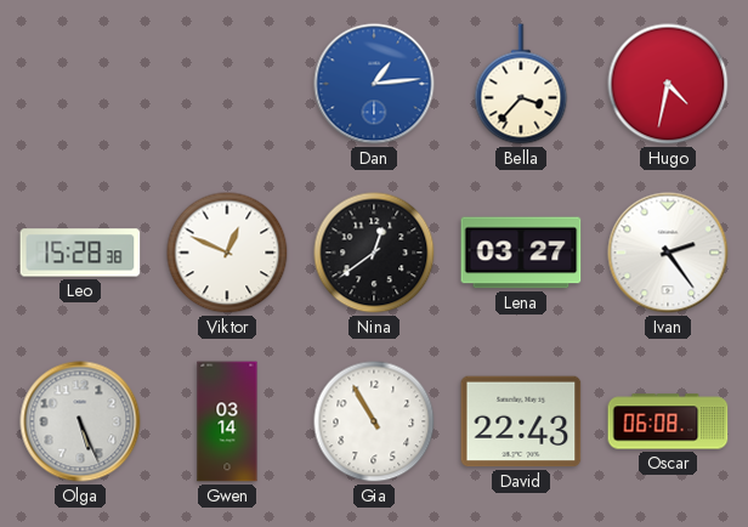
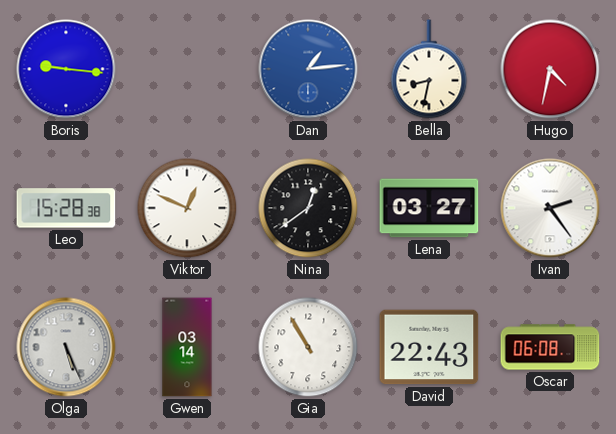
Boris: none -> 9:16
Bella: 3:37 -> 8:32
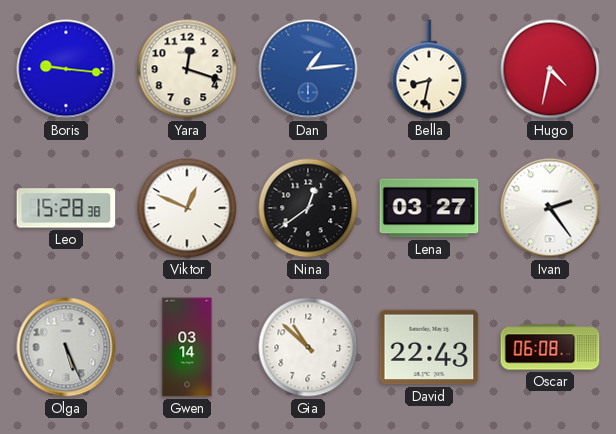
Yara: none -> 12:18
Gia: 10:55 -> 10:52
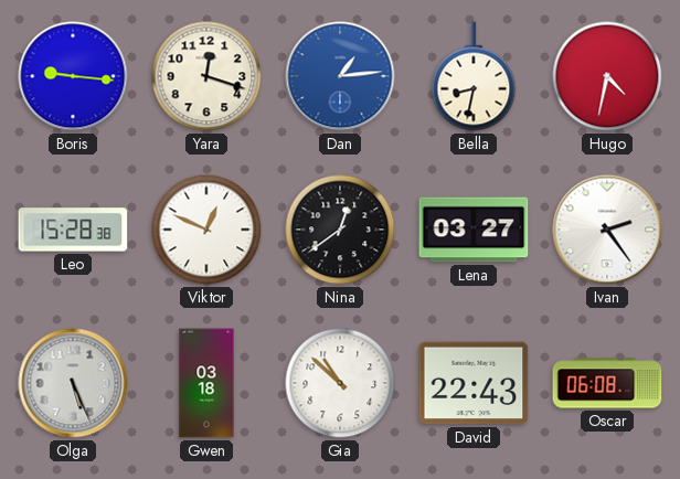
Gwen: 03:14 -> 03:18
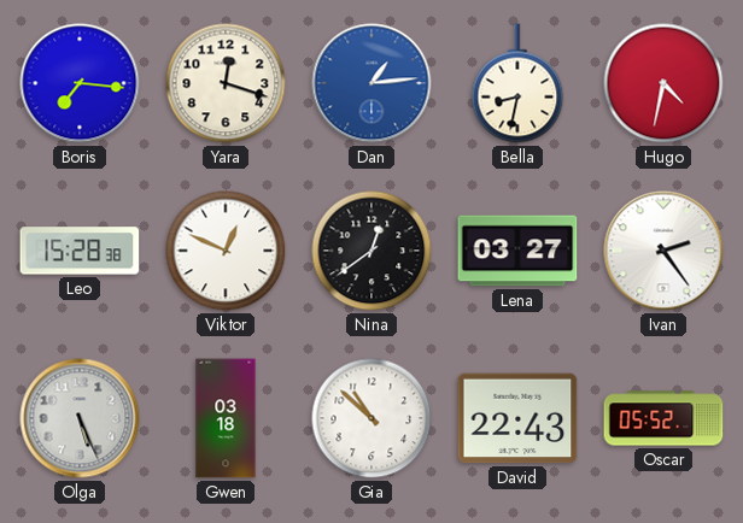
Boris: 9:16 -> 7:16
Oscar: 06:08 -> 05:52
